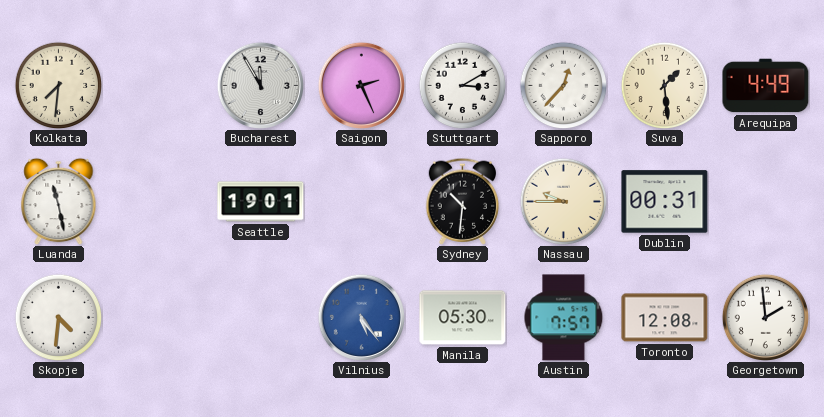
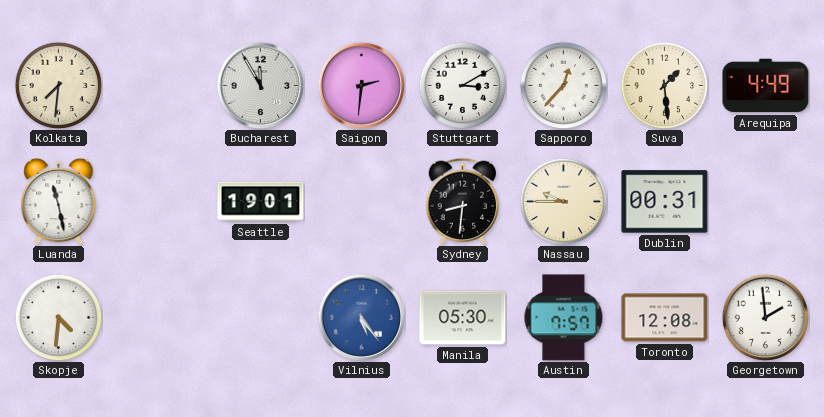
Saigon: 2:26 -> 2:31
Sydney: 10:31 -> 8:31
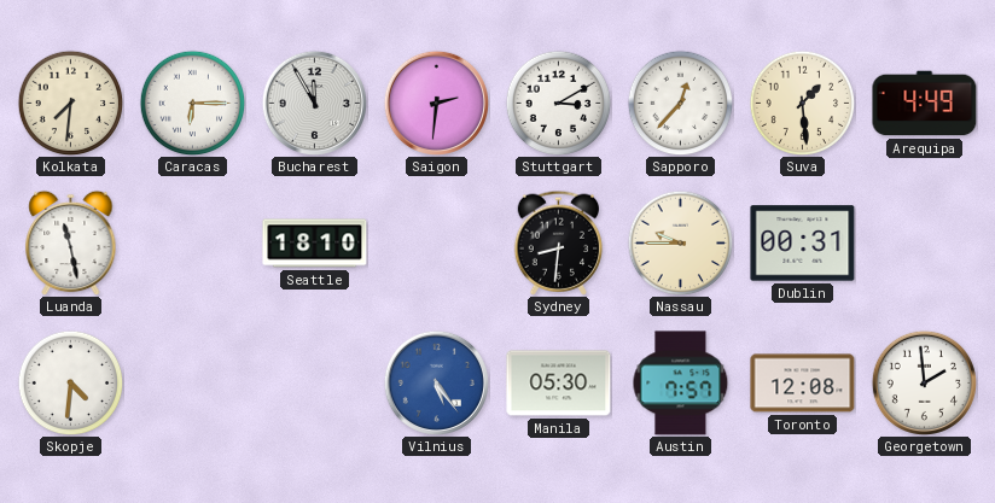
Caracas: none -> 6:15
Seattle: 19:01 -> 18:10
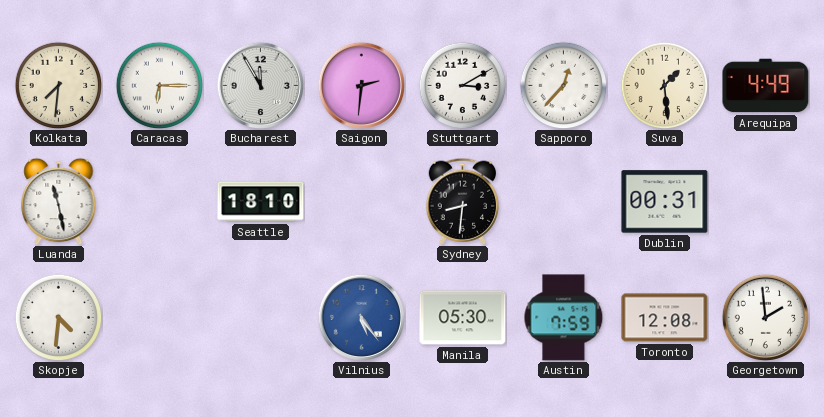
Nassau: 9:45 -> none
Austin: 7:57 -> 7:59
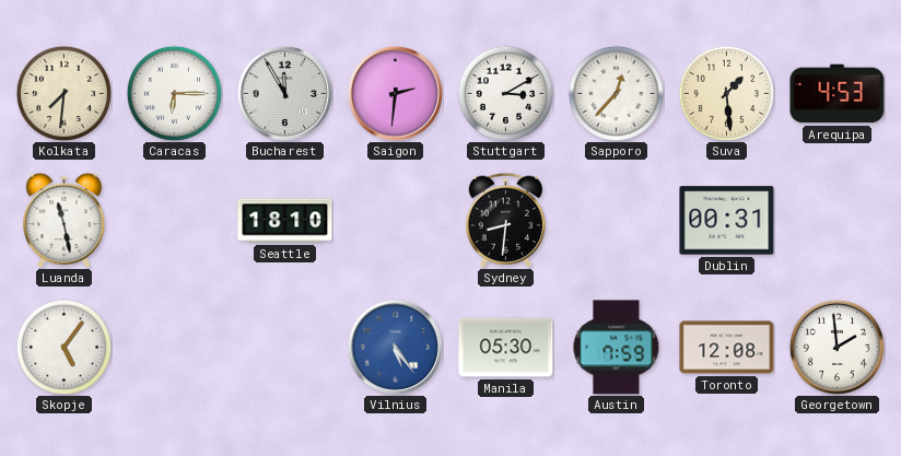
Arequipa: 4:49 -> 4:53
Skopje: 4:31 -> 5:06
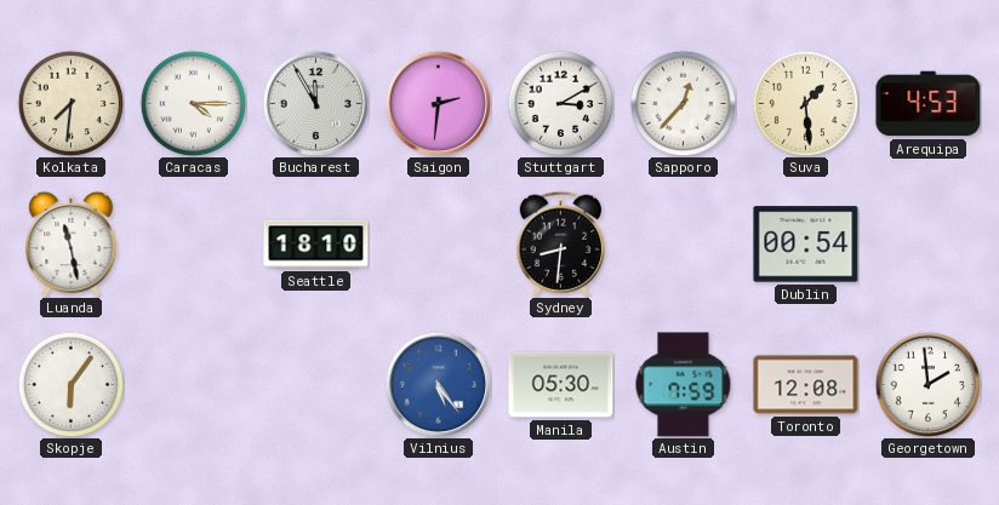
Caracas: 6:15 -> 4:15
Dublin: 00:31 -> 00:54
Skopje: 5:06 -> 6:06
